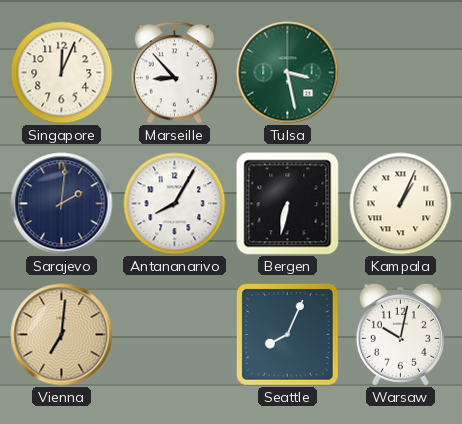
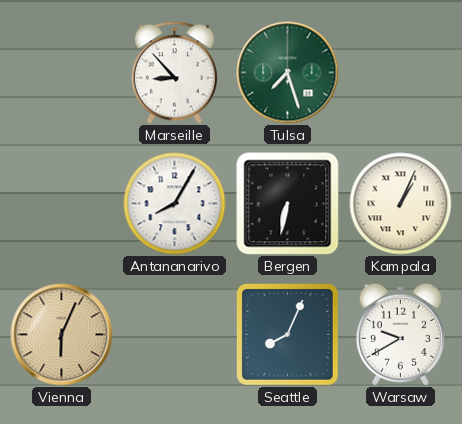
Singapore: 12:04 -> none
Tulsa: 3:28 -> 7:27
Sarajevo: 2:01 -> none
Vienna: 7:01 -> 6:04
Warsaw: 10:02 -> 9:40
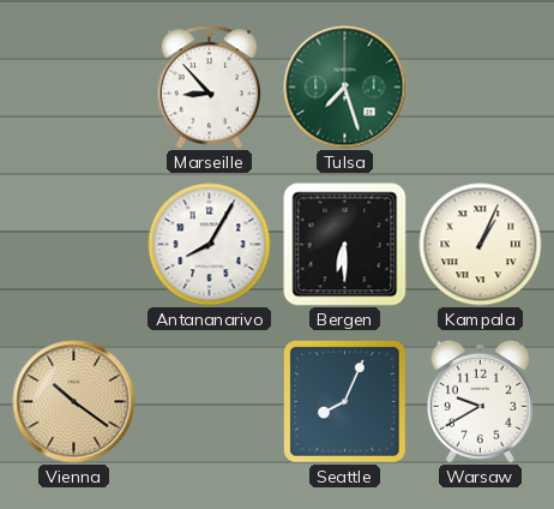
Bergen: 6:32 -> 6:30
Vienna: 6:04 -> 10:21
